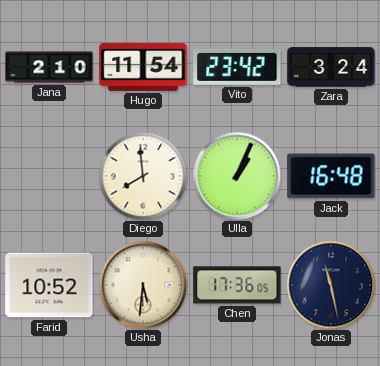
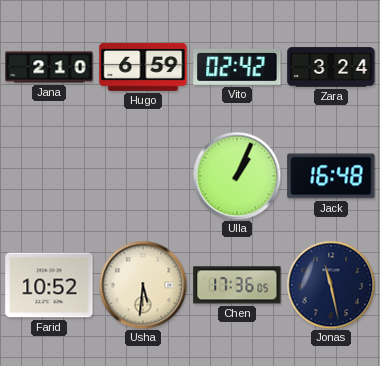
Hugo: 11:54 -> 6:59
Vito: 23:42 -> 02:42
Diego: 7:59 -> none
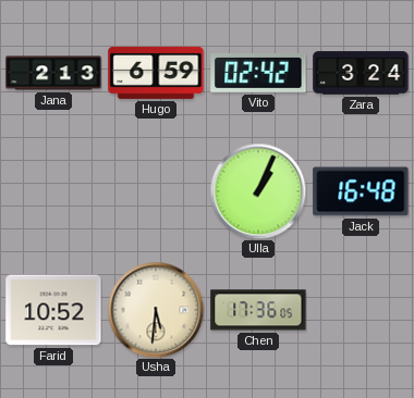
Jana: 2:10 -> 2:13
Jonas: 11:28 -> none
